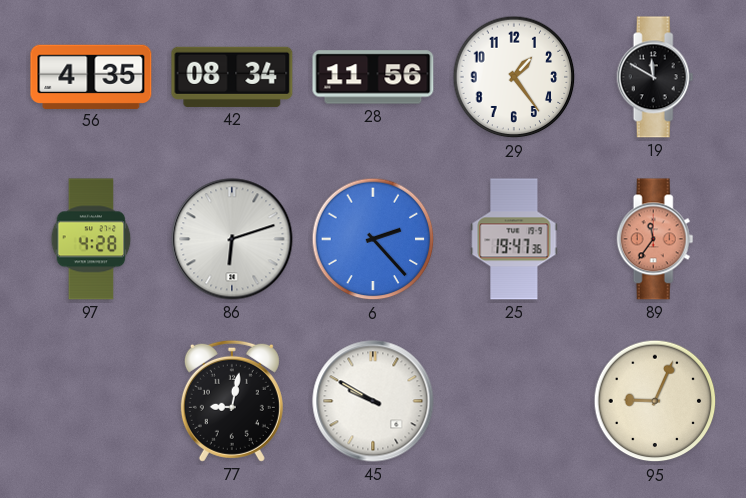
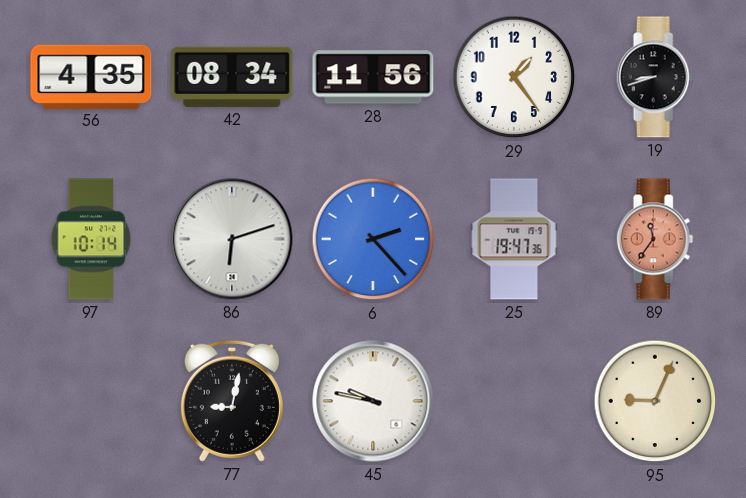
19: 11:50 -> 8:42
97: 4:28 -> 10:14
45: 9:50 -> 9:47
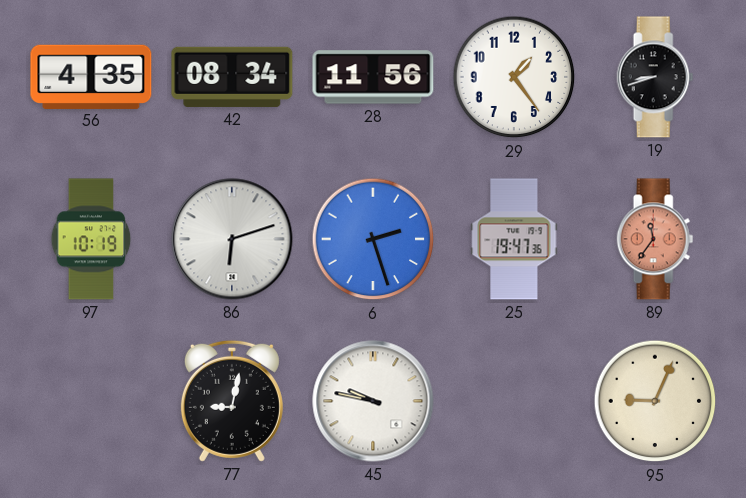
97: 10:14 -> 10:19
6: 2:23 -> 2:27
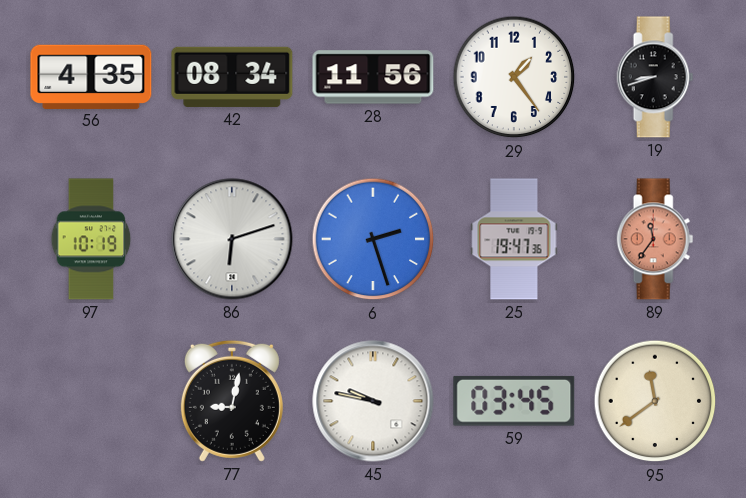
59: none -> 03:45
95: 9:04 -> 11:39
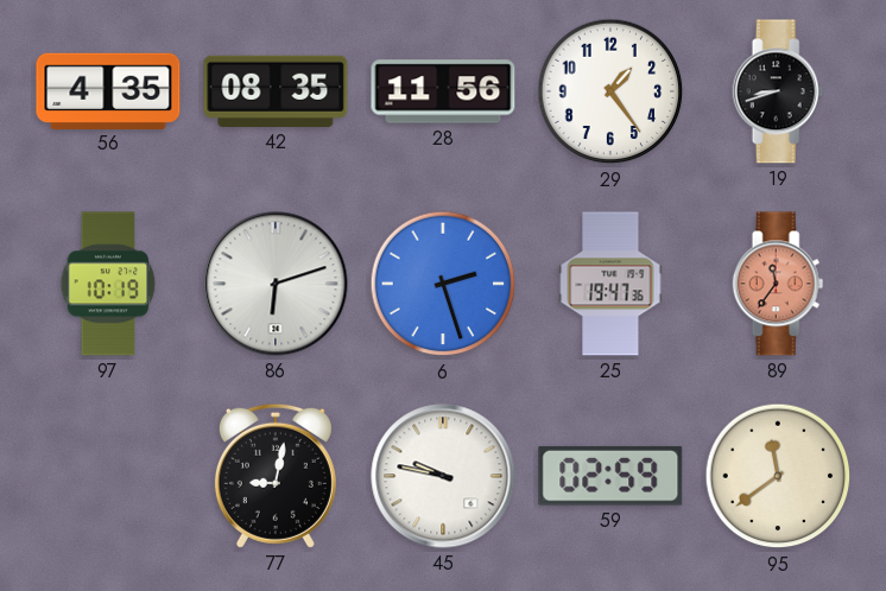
42: 08:34 -> 08:35
59: 03:45 -> 02:59
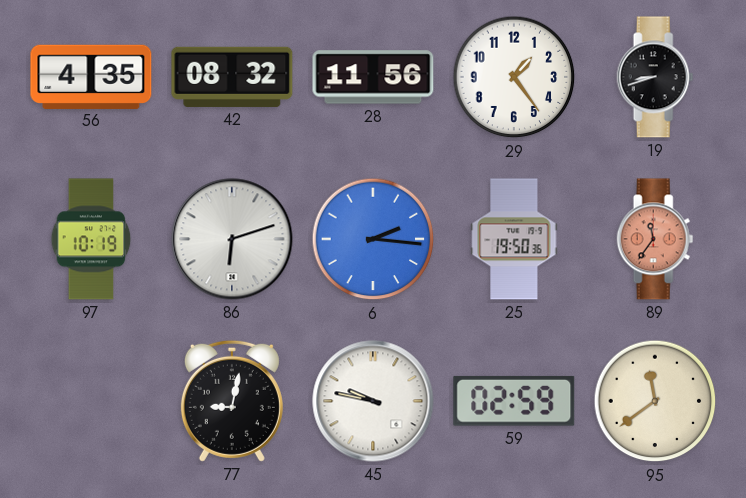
42: 08:35 -> 08:32
6: 2:27 -> 2:16
25: 19:47 -> 19:50
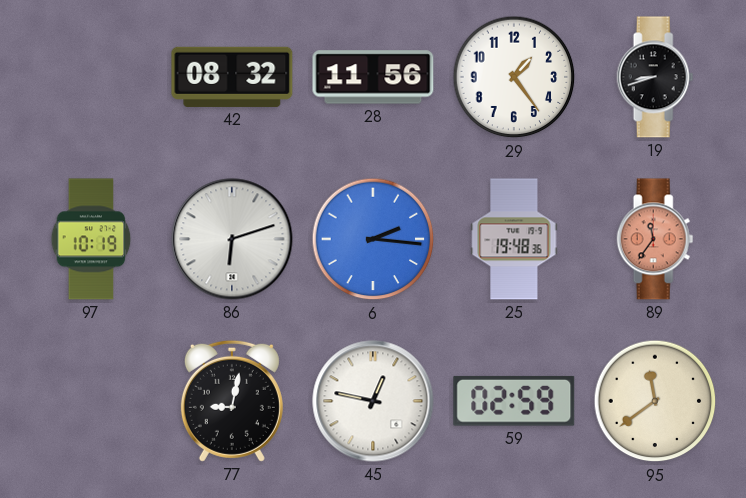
56: 4:35 -> none
25: 19:50 -> 19:48
45: 9:47 -> 12:47
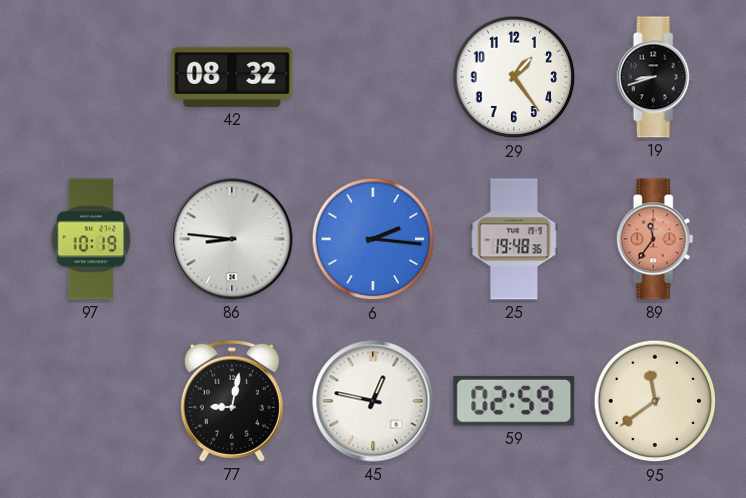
28: 11:56 -> none
86: 6:12 -> 8:46
